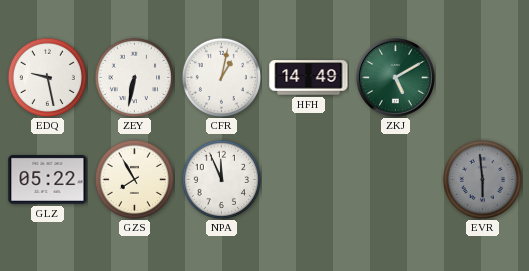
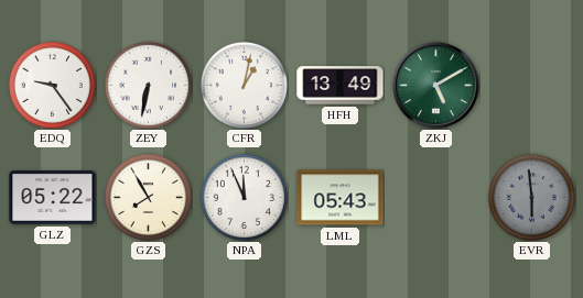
EDQ: 9:28 -> 9:24
HFH: 14:49 -> 13:49
LML: none -> 05:43
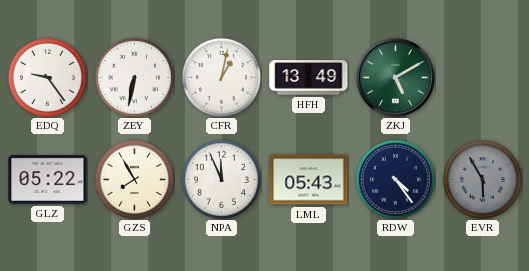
RDW: none -> 4:24
EVR: 5:59 -> 5:55
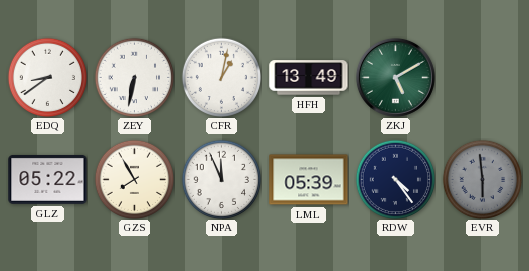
EDQ: 9:24 -> 8:39
LML: 05:43 -> 05:39
EVR: 5:55 -> 5:59
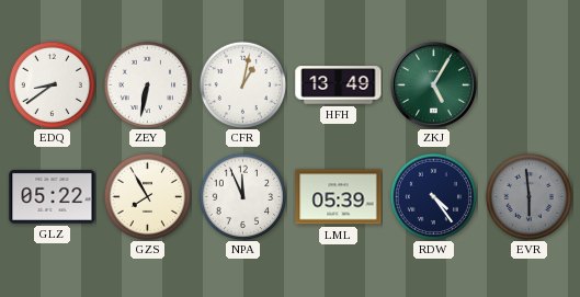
ZKJ: 5:10 -> 5:05
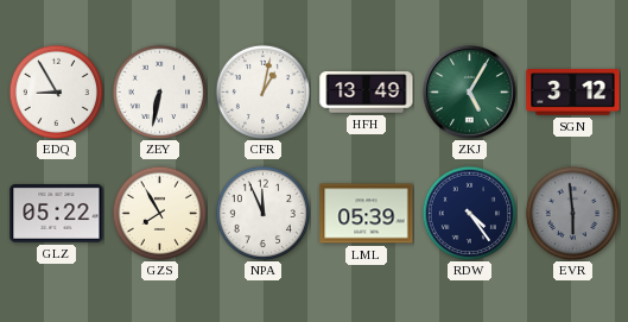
EDQ: 8:39 -> 8:55
SGN: none -> 3:12
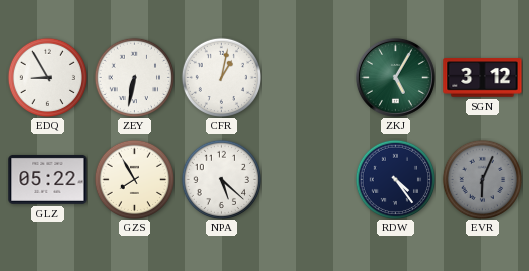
HFH: 13:49 -> none
NPA: 11:56 -> 5:22
LML: 05:39 -> none
EVR: 5:59 -> 6:04
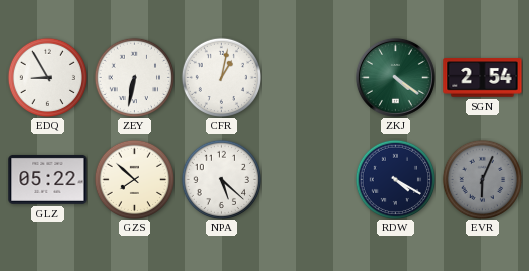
ZKJ: 5:05 -> 4:21
SGN: 3:12 -> 2:54
GZS: 7:55 -> 7:52
RDW: 4:24 -> 4:20
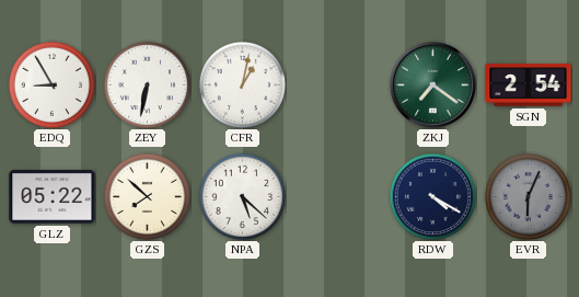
ZKJ: 4:21 -> 7:21
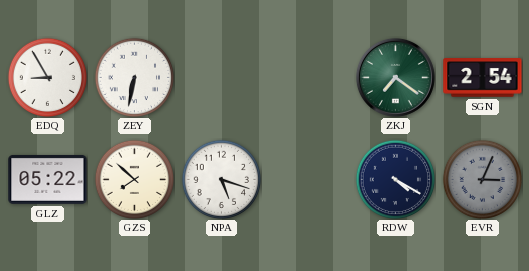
CFR: 1:02 -> none
NPA: 5:22 -> 5:18
EVR: 6:04 -> 3:04
